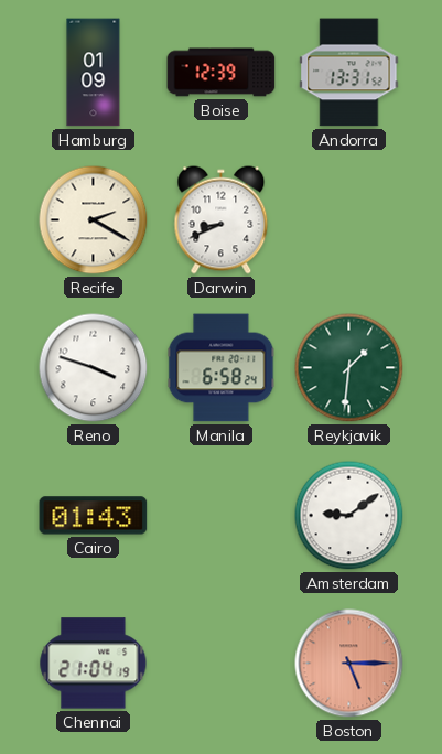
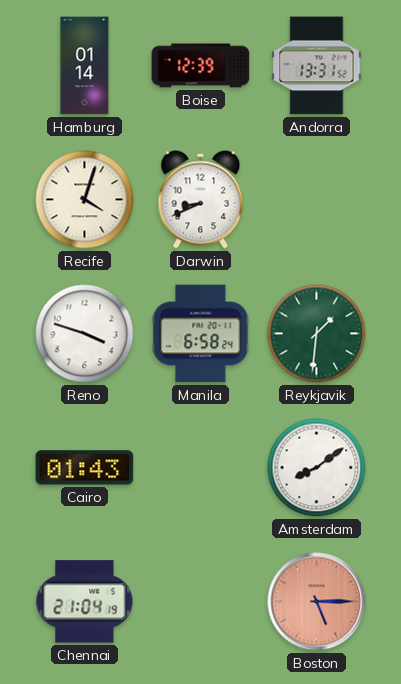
Hamburg: 01:09 -> 01:14
Recife: 2:20 -> 4:03
Amsterdam: 9:09 -> 8:09
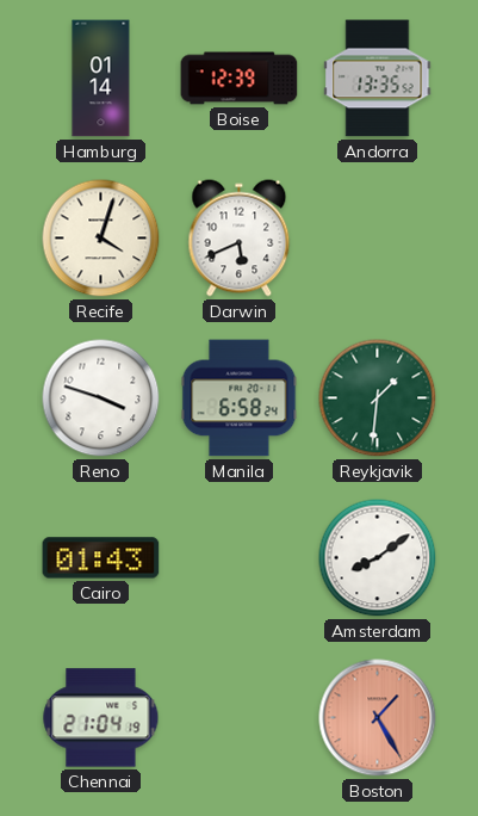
Andorra: 13:31 -> 13:35
Darwin: 8:41 -> 5:41
Boston: 5:15 -> 1:25
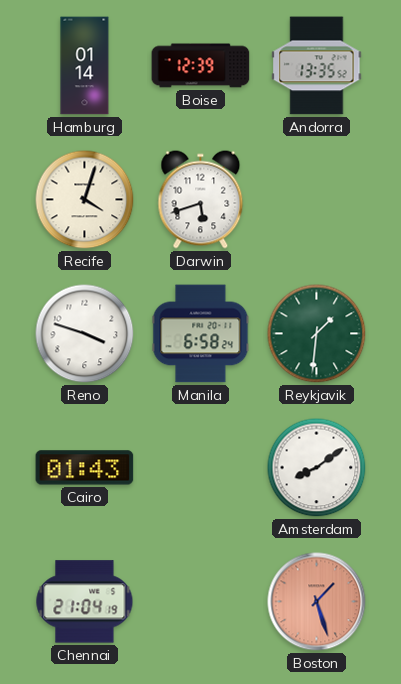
Darwin: 5:41 -> 5:42
Boston: 1:25 -> 1:27
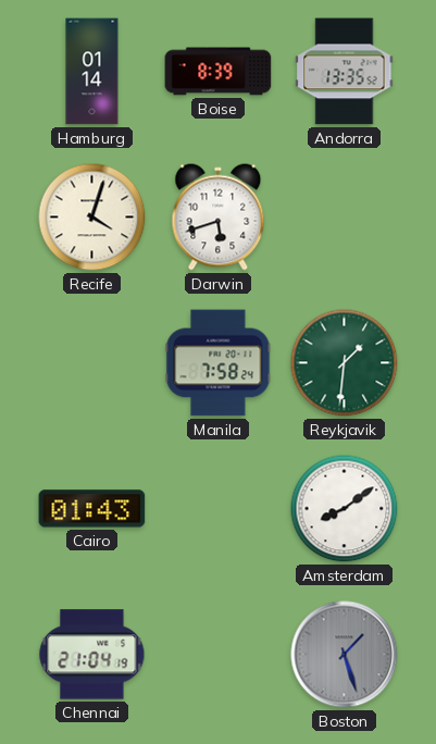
Boise: 12:39 -> 8:39
Reno: 3:48 -> none
Manila: 6:58 -> 7:58
Boston dial: salmon -> grey
